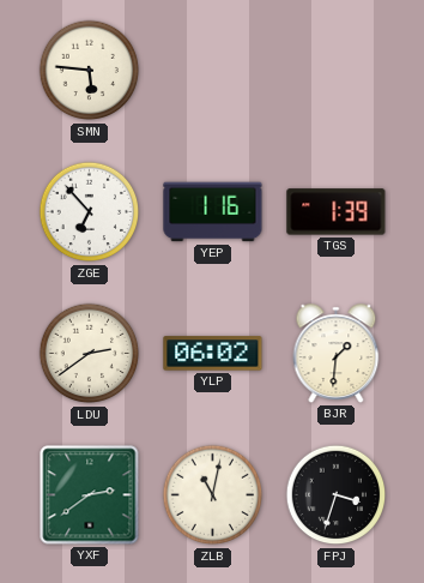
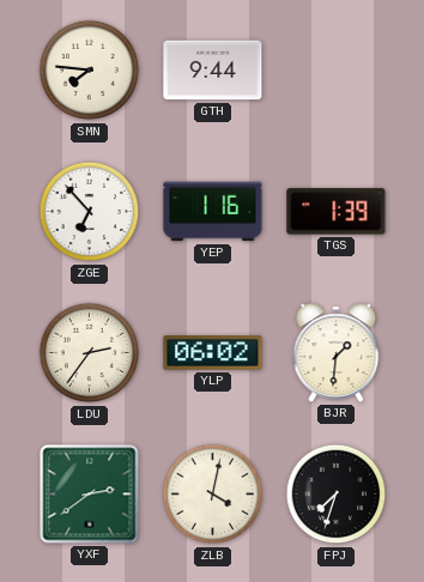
SMN: 5:46 -> 7:46
GTH: none -> 9:44
LDU: 2:39 -> 2:36
ZLB: 11:02 -> 4:02
FPJ: 3:33 -> 7:33
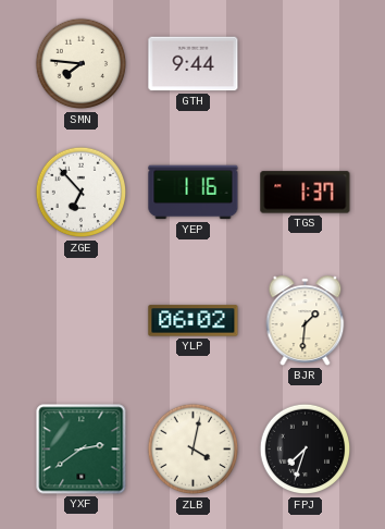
TGS: 1:39 -> 1:37
LDU: 2:36 -> none
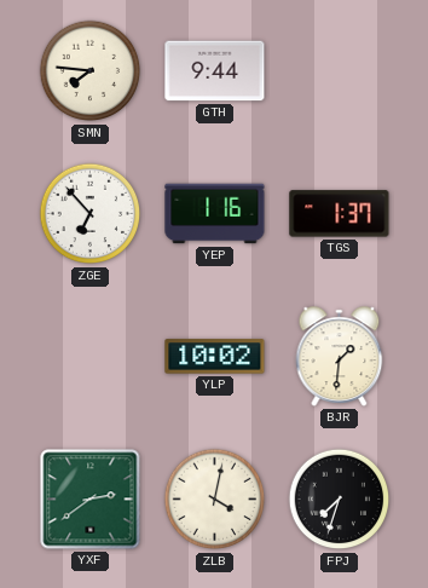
YLP: 06:02 -> 10:02
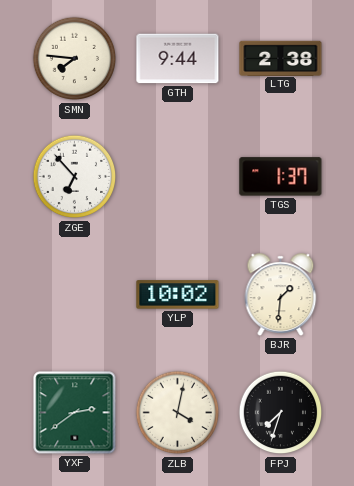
LTG: none -> 2:38
YEP: 1:16 -> none
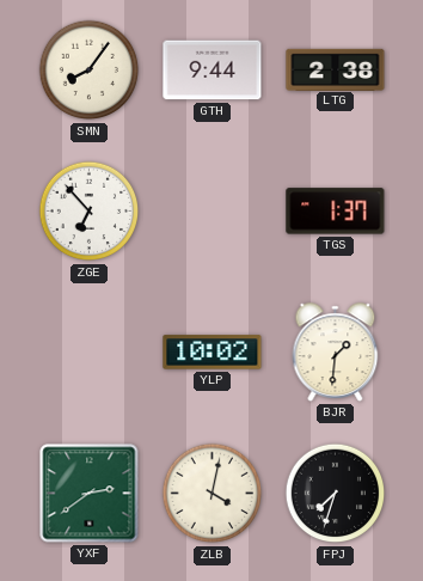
SMN: 7:46 -> 8:06
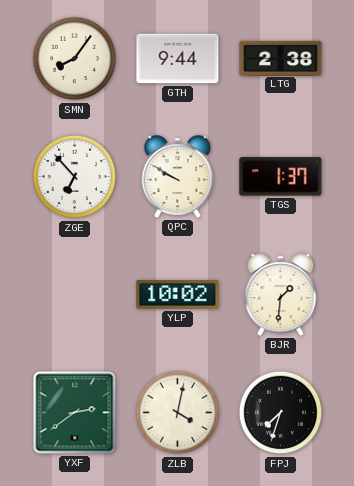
QPC: none -> 9:50
